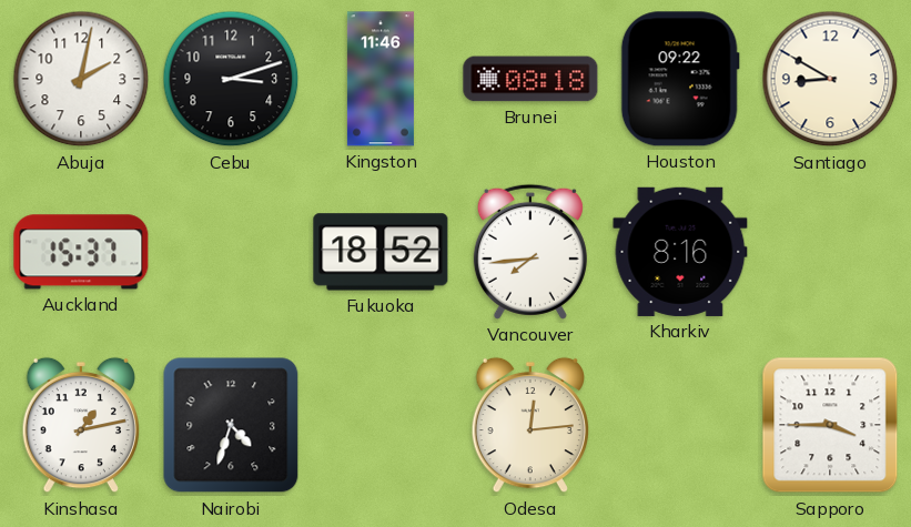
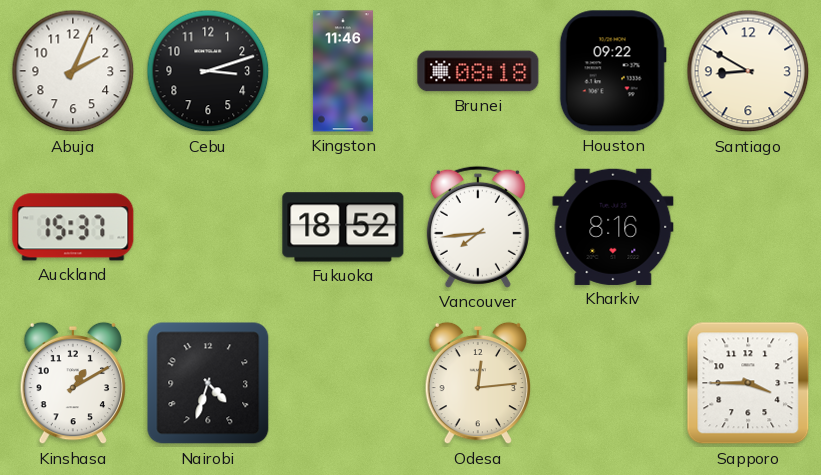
Abuja: 2:02 -> 2:04
Kinshasa: 1:13 -> 1:10
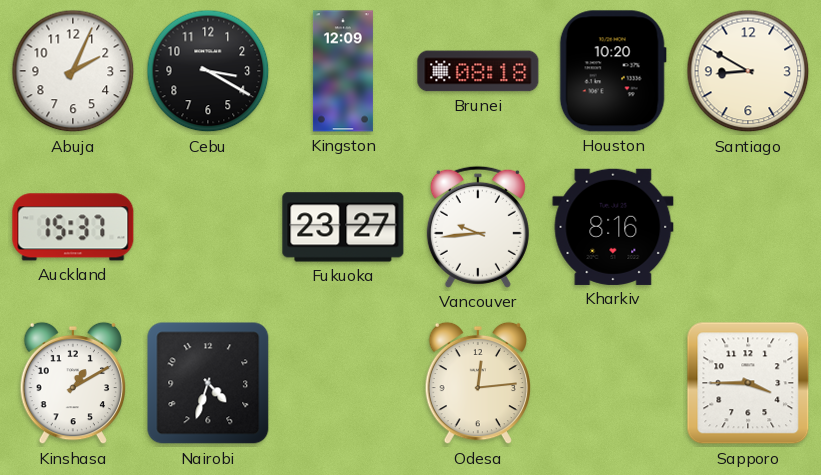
Cebu: 3:12 -> 3:20
Kingston: 11:46 -> 12:09
Houston: 09:22 -> 10:20
Fukuoka: 18:52 -> 23:27
Vancouver: 7:44 -> 9:44
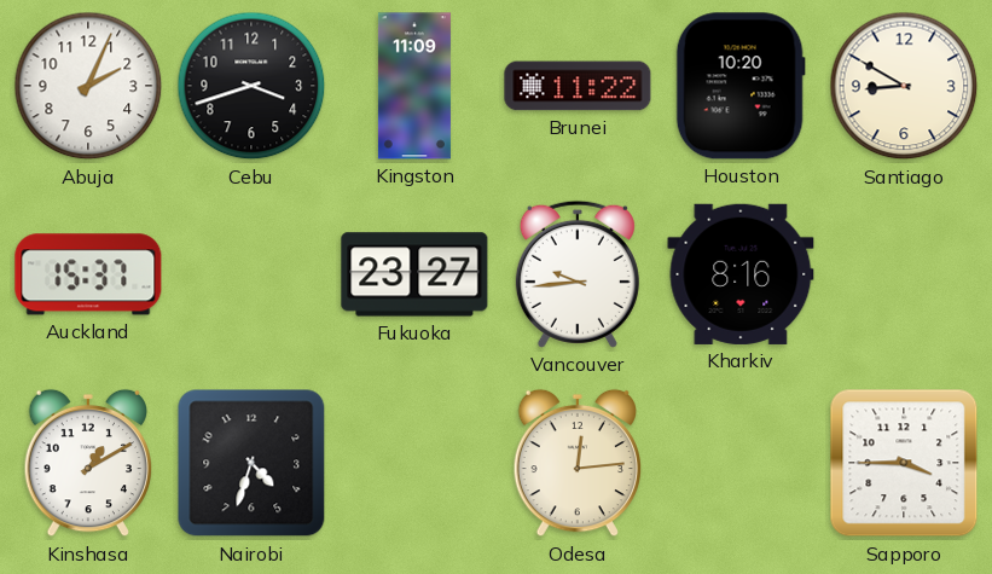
Cebu: 3:20 -> 3:42
Kingston: 12:09 -> 11:09
Brunei: 08:18 -> 11:22
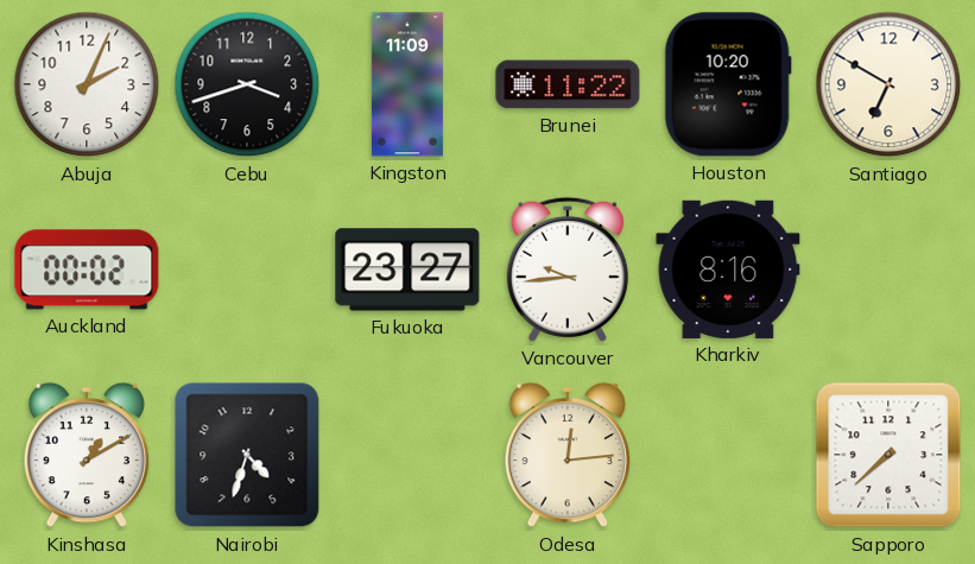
Santiago: 8:50 -> 6:50
Auckland: 15:37 -> 00:02
Sapporo: 3:45 -> 7:38
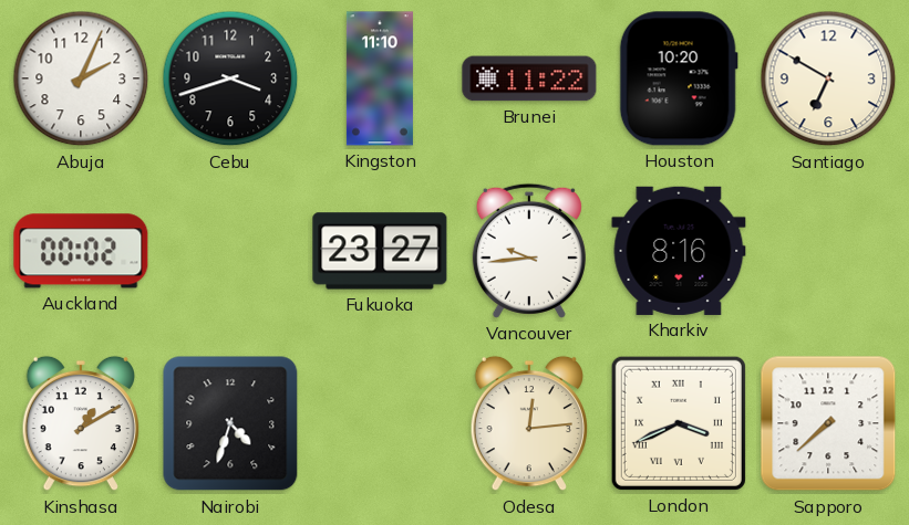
Kingston: 11:09 -> 11:10
London: none -> 3:41
